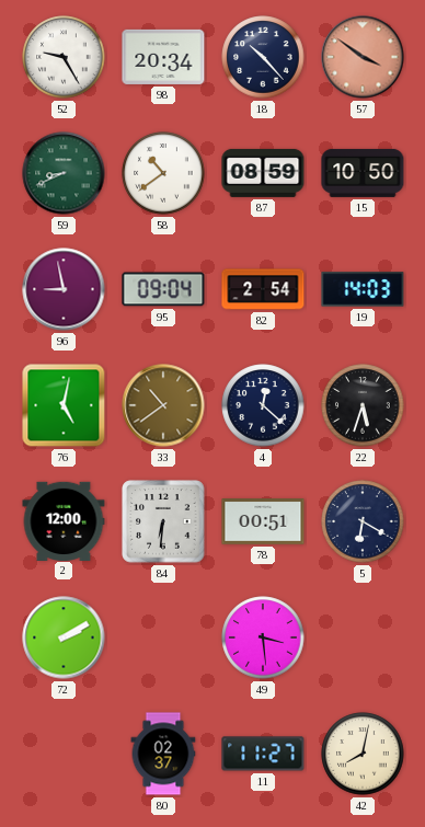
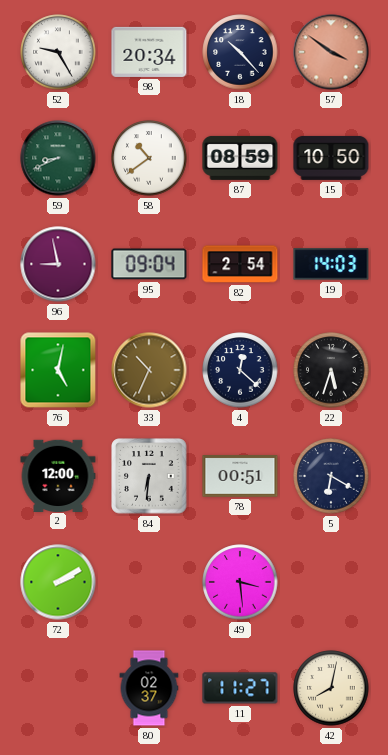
33: 10:39 -> 10:34
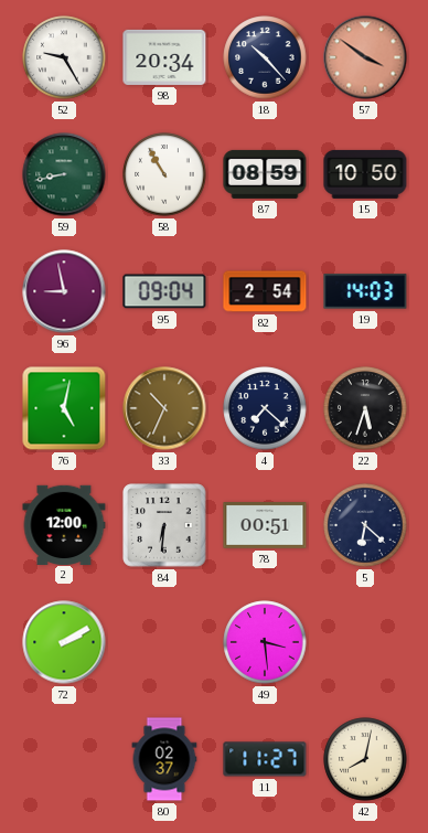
59: 8:41 -> 8:43
58: 10:39 -> 10:55
4: 12:22 -> 7:22
5: 6:20 -> 6:22
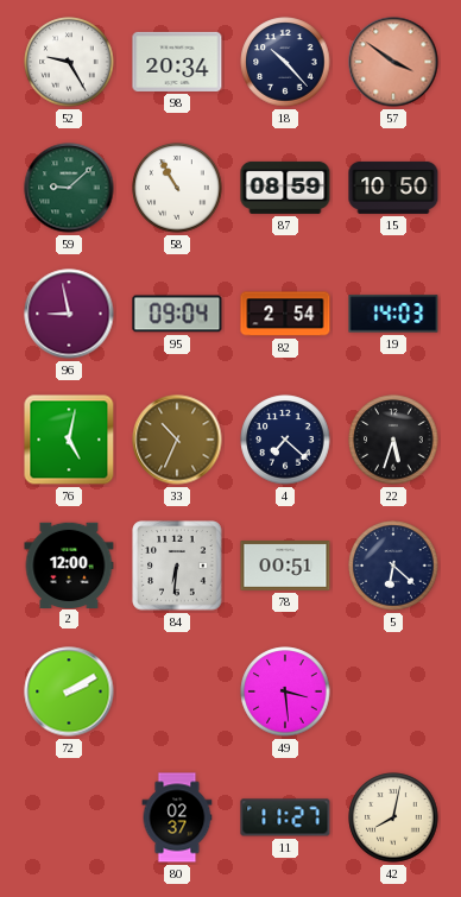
59: 8:43 -> 9:08
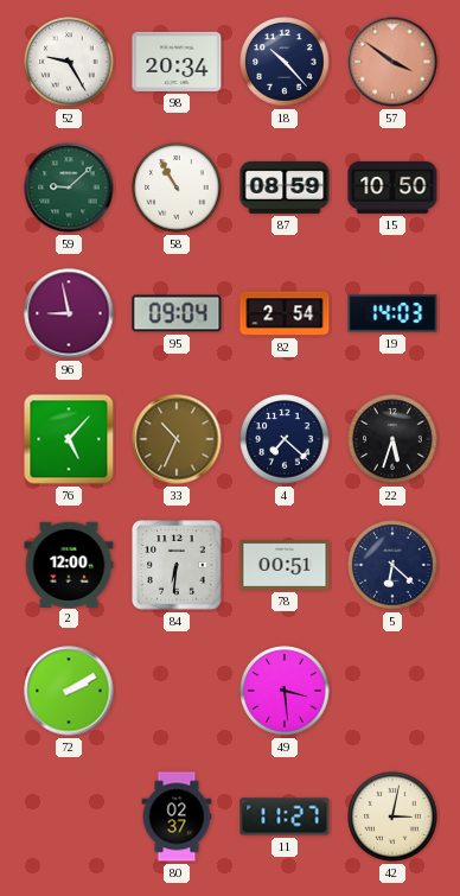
76: 5:02 -> 5:07
42: 8:02 -> 3:02
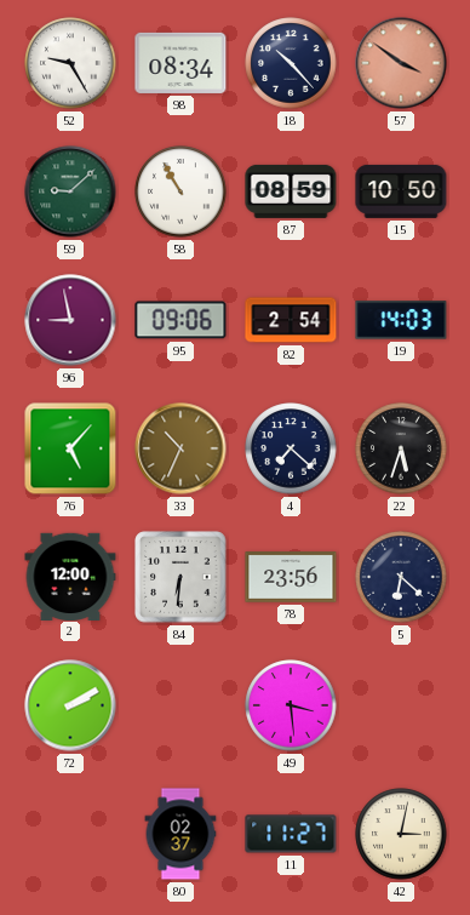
98: 20:34 -> 08:34
95: 09:04 -> 09:06
78: 00:51 -> 23:56
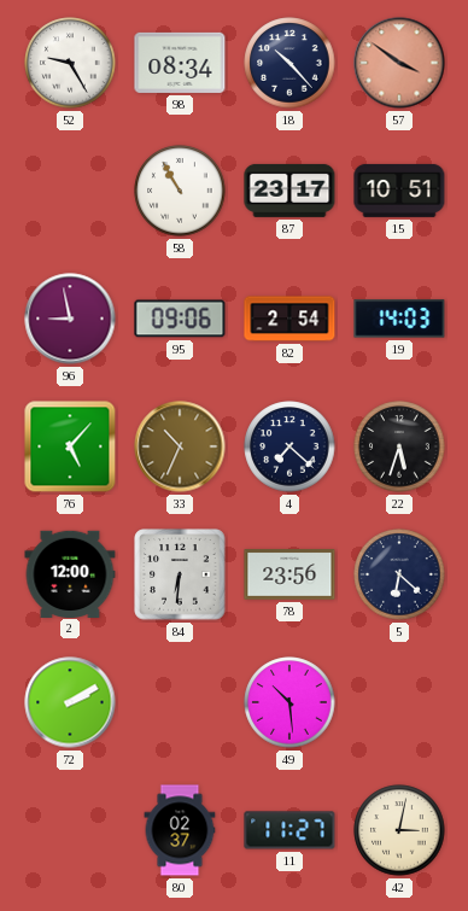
59: 9:08 -> none
87: 08:59 -> 23:17
15: 10:50 -> 10:51
49: 3:29 -> 10:29
